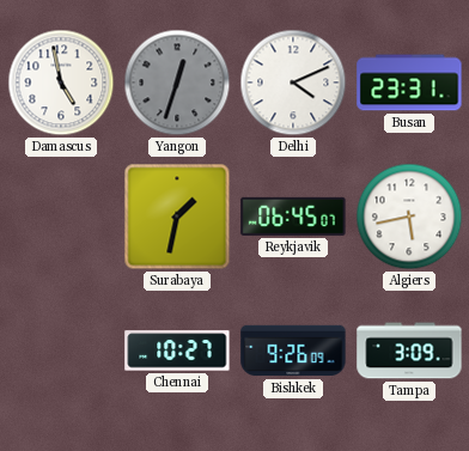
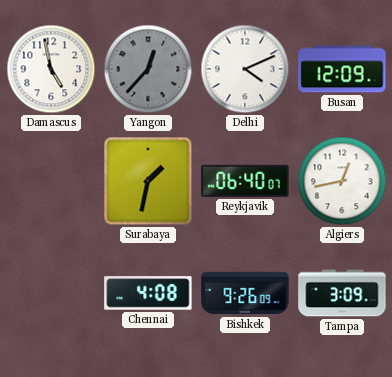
Yangon: 12:33 -> 12:37
Busan: 23:31 -> 12:09
Reykjavik: 06:45 -> 06:40
Algiers: 5:43 -> 12:43
Chennai: 10:27 -> 4:08
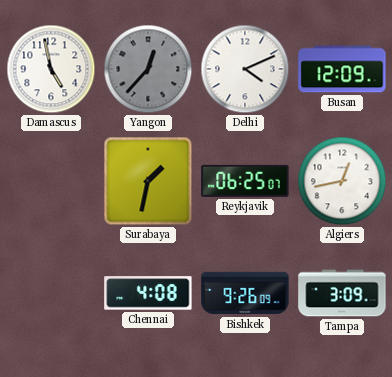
Reykjavik: 06:40 -> 06:25
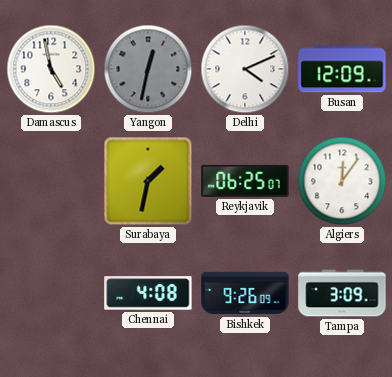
Yangon: 12:37 -> 12:32
Algiers: 12:43 -> 12:06
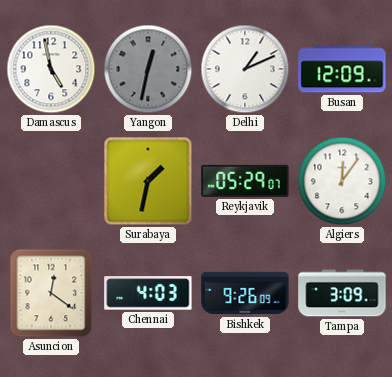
Delhi: 4:11 -> 1:11
Reykjavik: 06:25 -> 05:29
Asuncion: none -> 12:21
Chennai: 4:08 -> 4:03
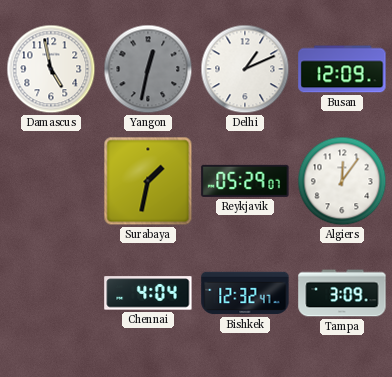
Asuncion: 12:21 -> none
Chennai: 4:03 -> 4:04
Bishkek: 9:26 -> 12:32
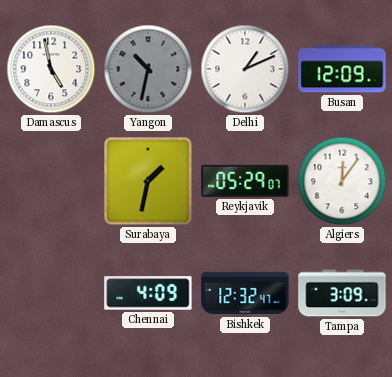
Yangon: 12:32 -> 10:32
Chennai: 4:04 -> 4:09
